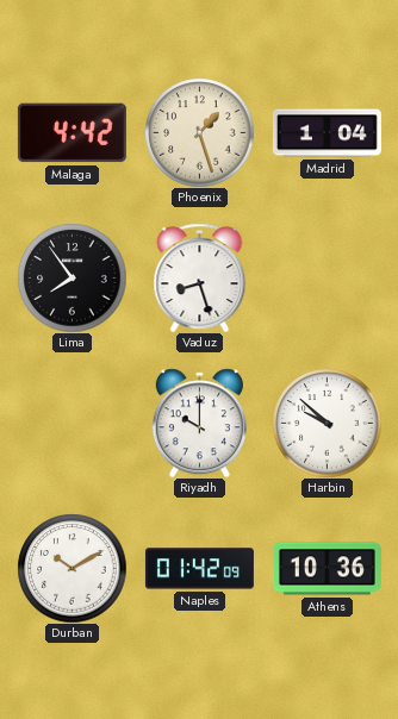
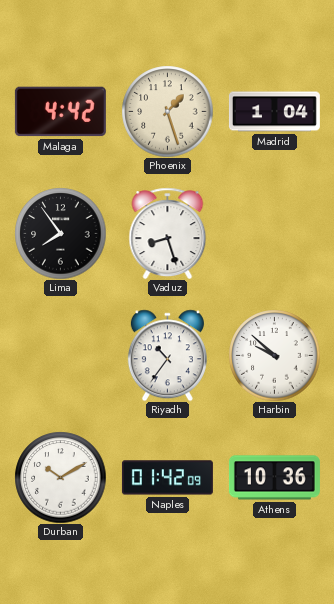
Riyadh: 10:00 -> 10:36
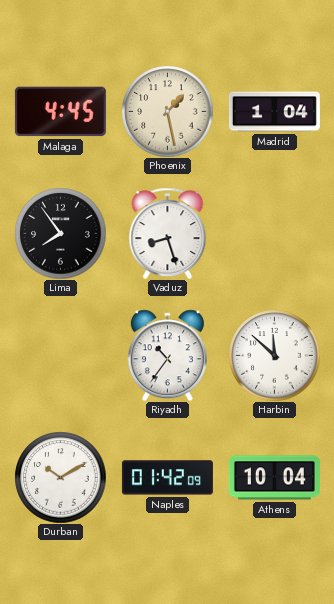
Malaga: 4:42 -> 4:45
Phoenix: 1:27 -> 1:28
Harbin: 9:52 -> 11:52
Athens: 10:36 -> 10:04
